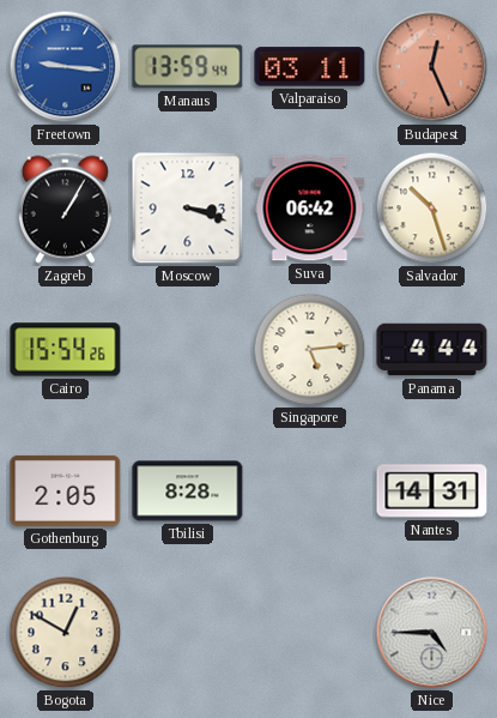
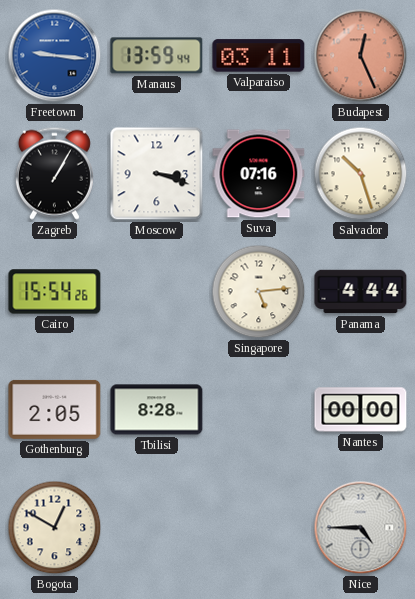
Suva: 06:42 -> 07:16
Nantes: 14:31 -> 00:00
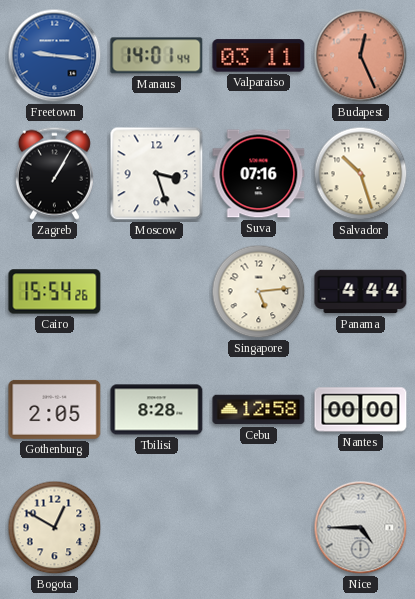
Manaus: 13:59 -> 14:01
Moscow: 3:18 -> 3:27
Cebu: none -> 12:58
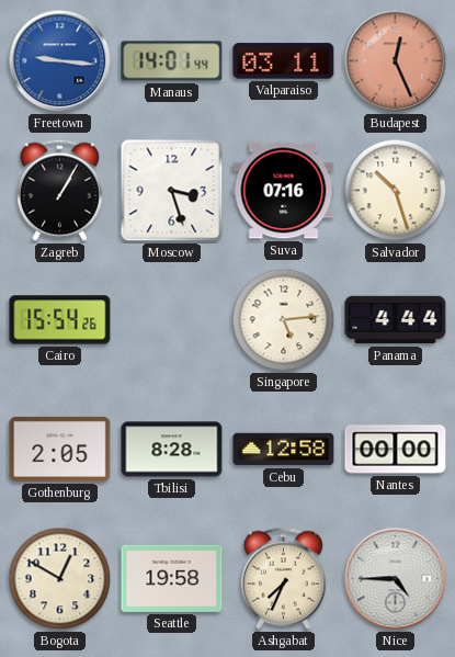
Seattle: none -> 19:58
Ashgabat: none -> 7:34
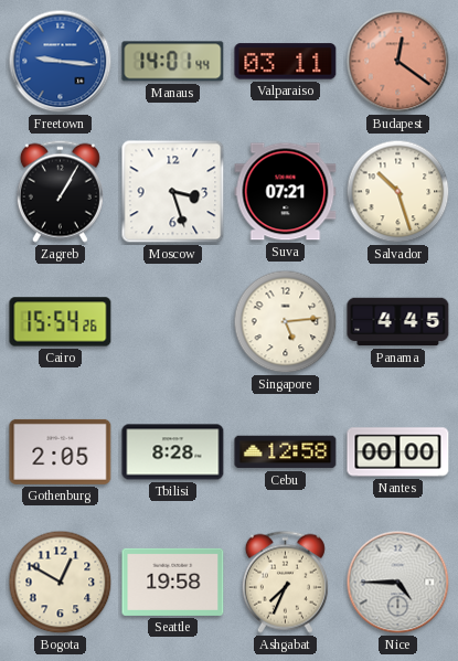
Budapest: 12:26 -> 12:21
Suva: 07:16 -> 07:21
Panama: 4:44 -> 4:45
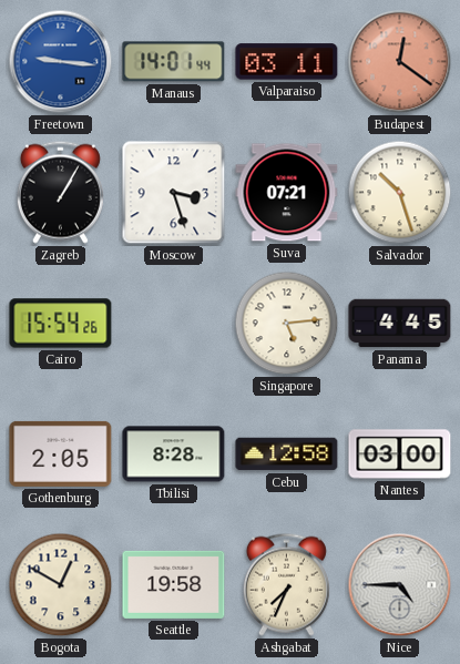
Nantes: 00:00 -> 03:00
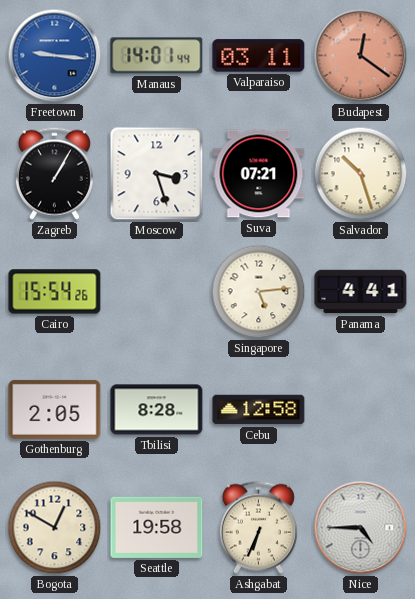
Panama: 4:45 -> 4:41
Nantes: 03:00 -> none
Ashgabat: 7:34 -> 6:34
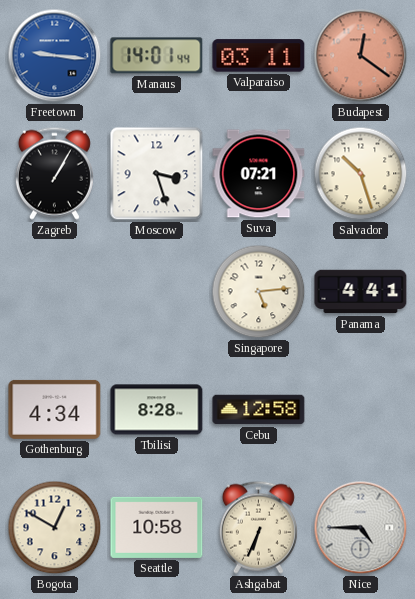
Cairo: 15:54 -> none
Gothenburg: 2:05 -> 4:34
Seattle: 19:58 -> 10:58
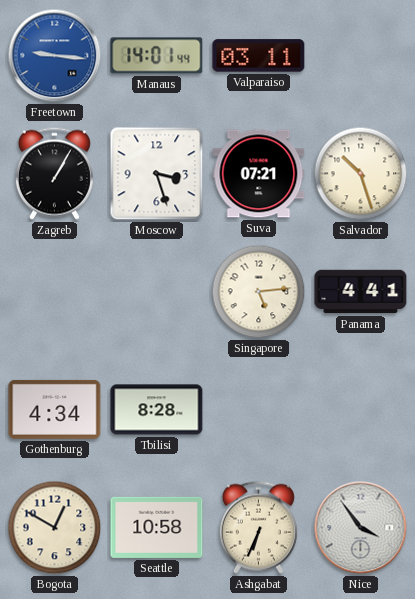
Budapest: 12:21 -> none
Cebu: 12:58 -> none
Nice: 4:45 -> 3:54
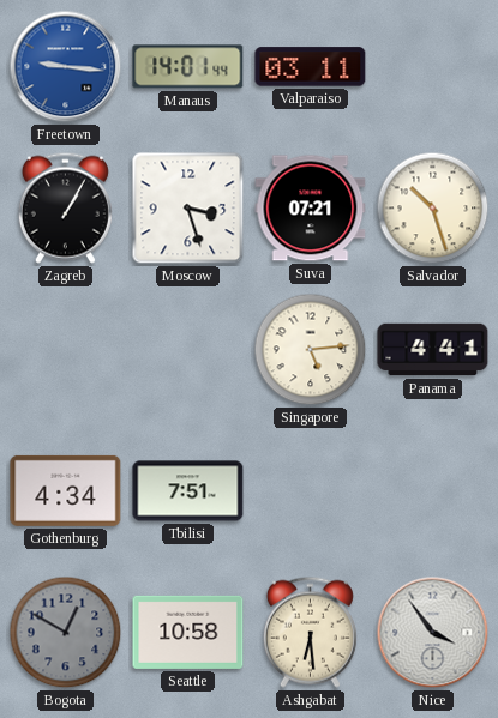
Tbilisi: 8:28 -> 7:51
Bogota dial: cream -> grey
Ashgabat: 6:34 -> 6:29
